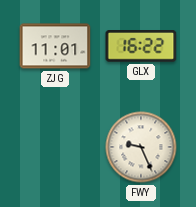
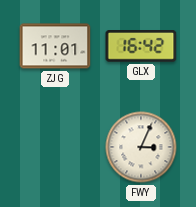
GLX: 16:22 -> 16:42
FWY: 9:26 -> 3:04
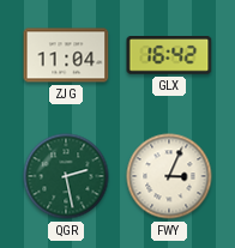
ZJG: 11:01 -> 11:04
QGR: none -> 2:28
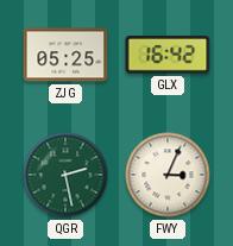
ZJG: 11:04 -> 05:25
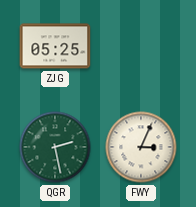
GLX: 16:42 -> none
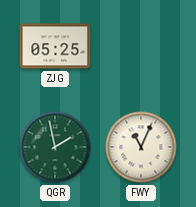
QGR: 2:28 -> 1:58
FWY: 3:04 -> 11:04
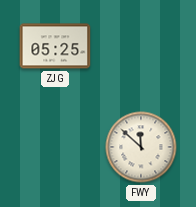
QGR: 1:58 -> none
FWY: 11:04 -> 11:52
